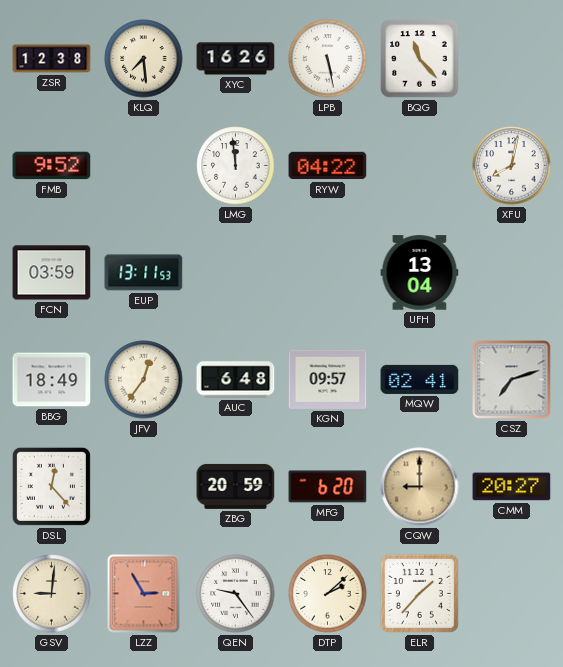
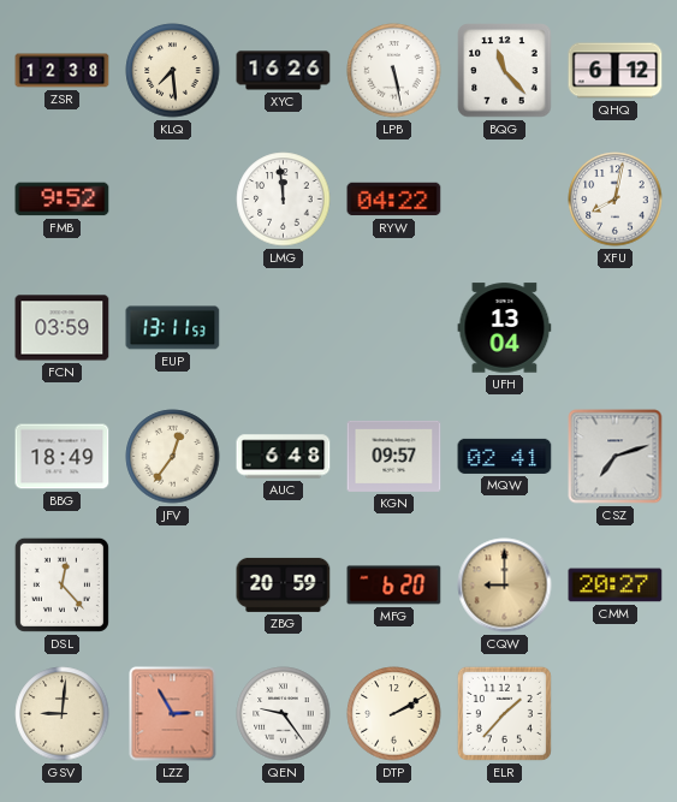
QHQ: none -> 6:12
DTP: 2:08 -> 2:10
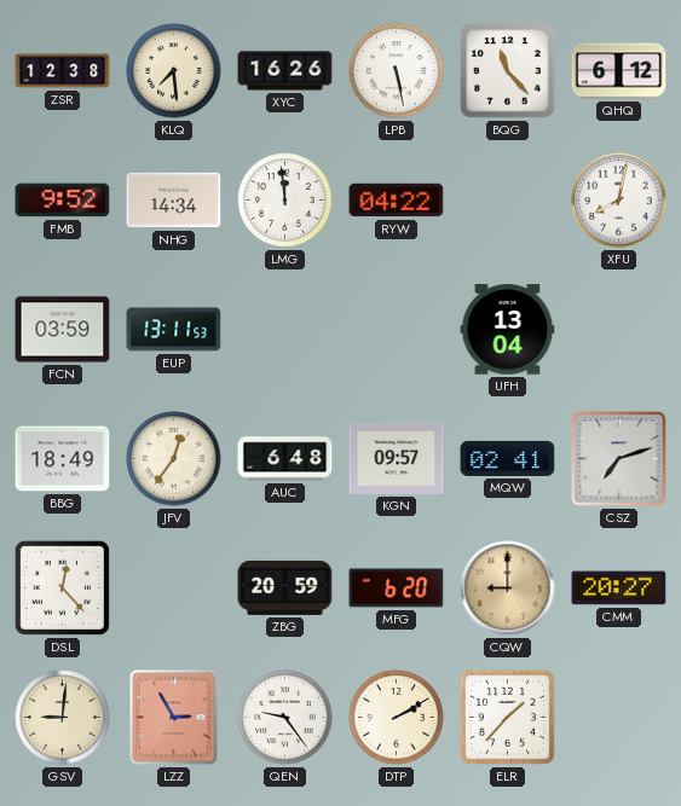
NHG: none -> 14:34
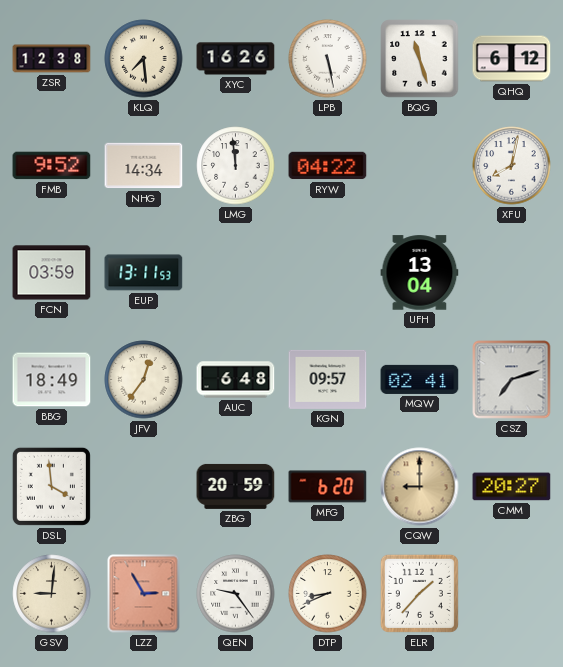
BQG: 11:23 -> 11:27
DSL: 12:23 -> 3:59
DTP: 2:10 -> 8:41
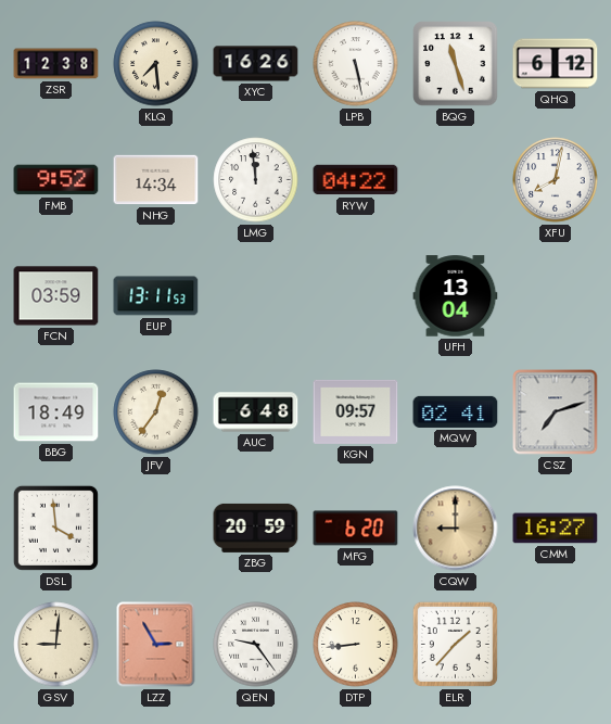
CMM: 20:27 -> 16:27
DTP: 8:41 -> 8:44
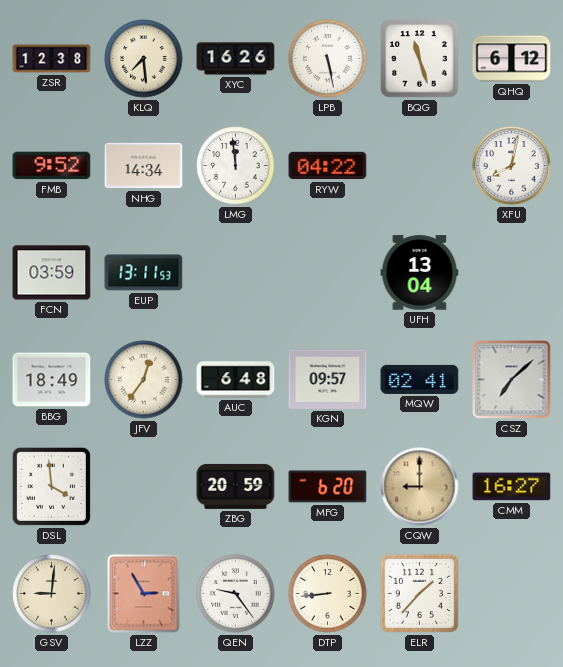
CSZ: 7:12 -> 7:08
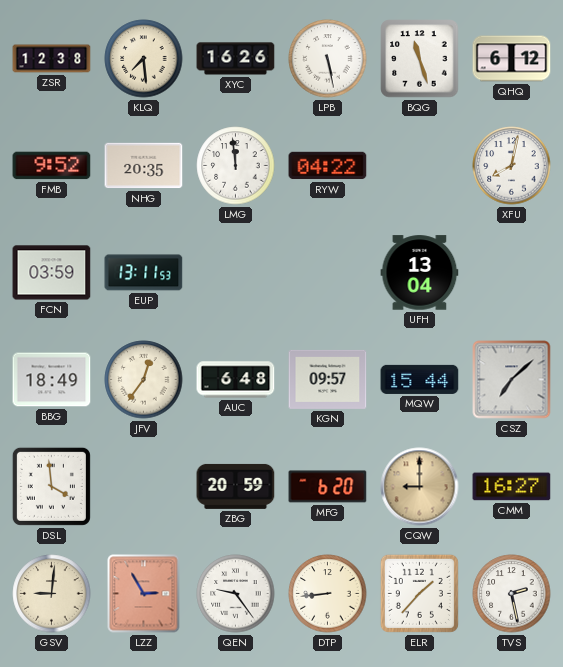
NHG: 14:34 -> 20:35
MQW: 02:41 -> 15:44
TVS: none -> 2:28
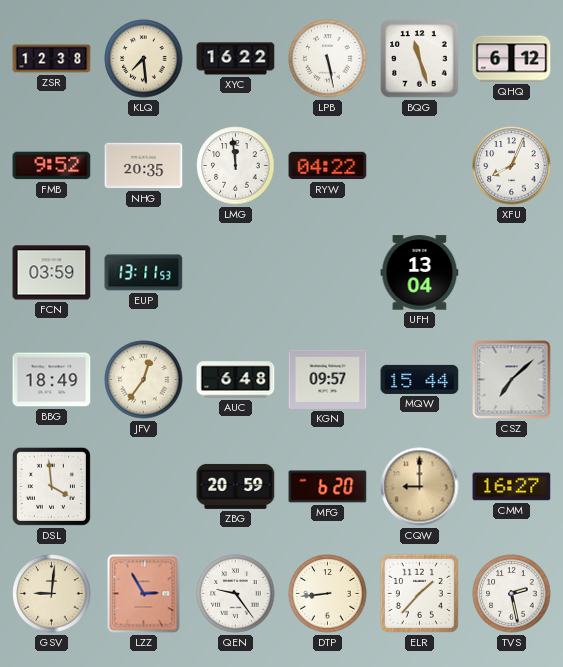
XYC: 16:26 -> 16:22
XFU: 8:02 -> 8:04
